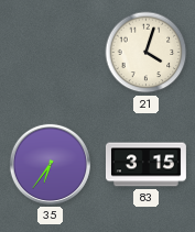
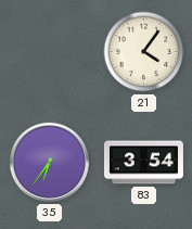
21: 4:03 -> 4:06
83: 3:15 -> 3:54
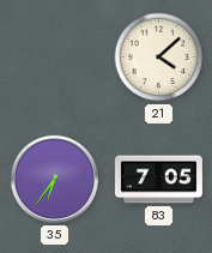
21: 4:06 -> 4:08
83: 3:54 -> 7:05
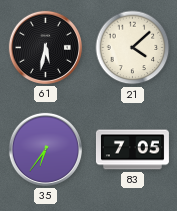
61: none -> 5:32
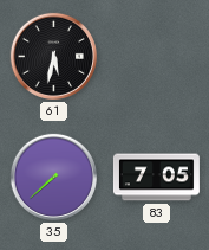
21: 4:08 -> none
35: 6:36 -> 7:38
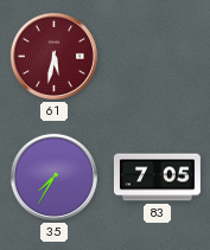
61 dial: black -> burgundy
35: 7:38 -> 7:35
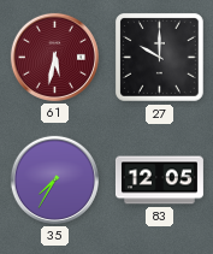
27: none -> 10:00
83: 7:05 -> 12:05
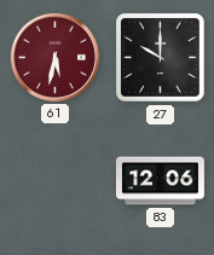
35: 7:35 -> none
83: 12:05 -> 12:06
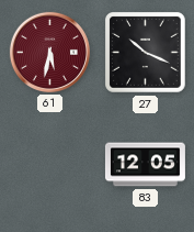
27: 10:00 -> 10:19
83: 12:06 -> 12:05
